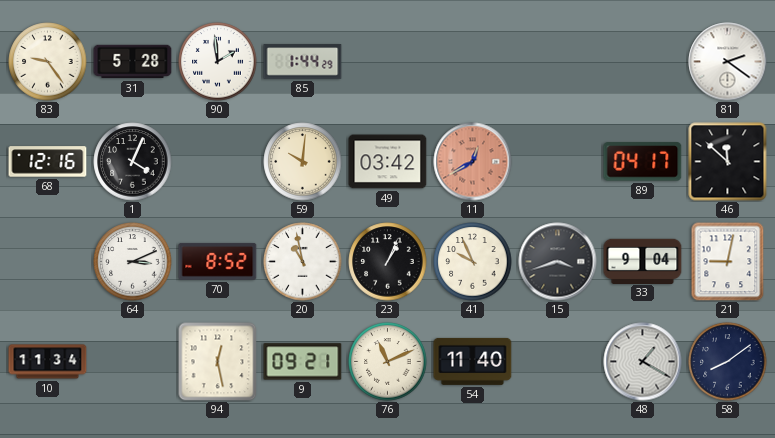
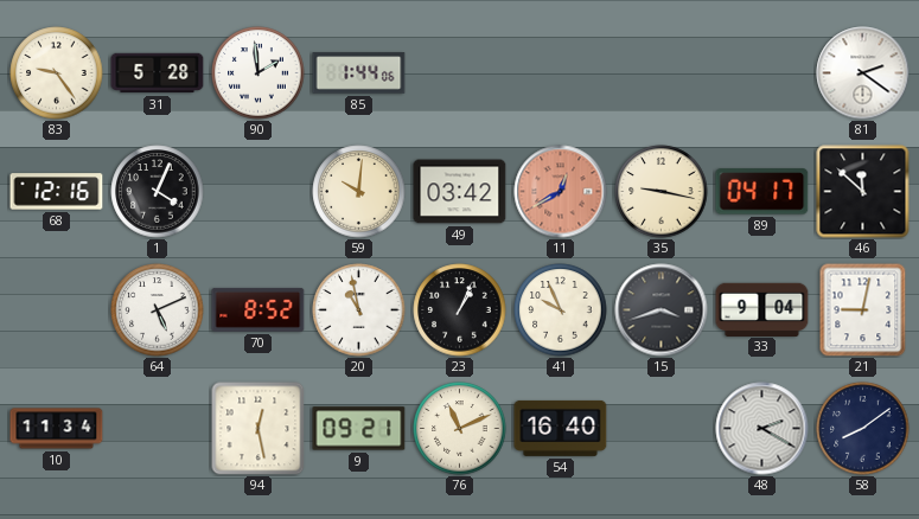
85: 1:44:29 -> 1:44:06
35: none -> 9:17
64: 3:11 -> 5:11
54: 11:40 -> 16:40
48: 1:20 -> 2:20
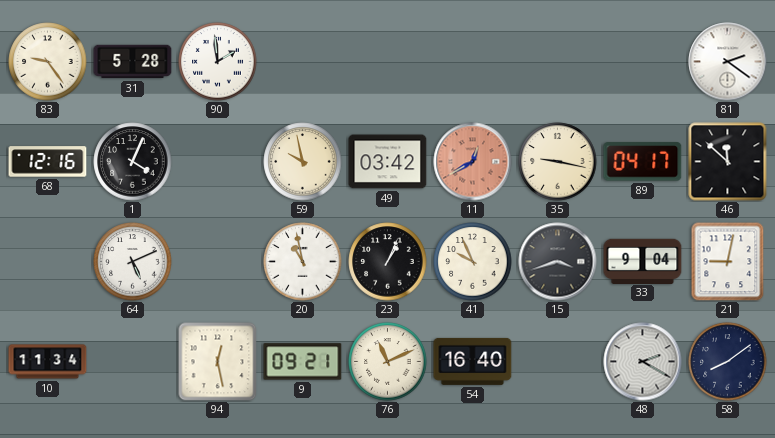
85: 1:44 -> none
59: 10:01 -> 9:58
70: 8:52 -> none
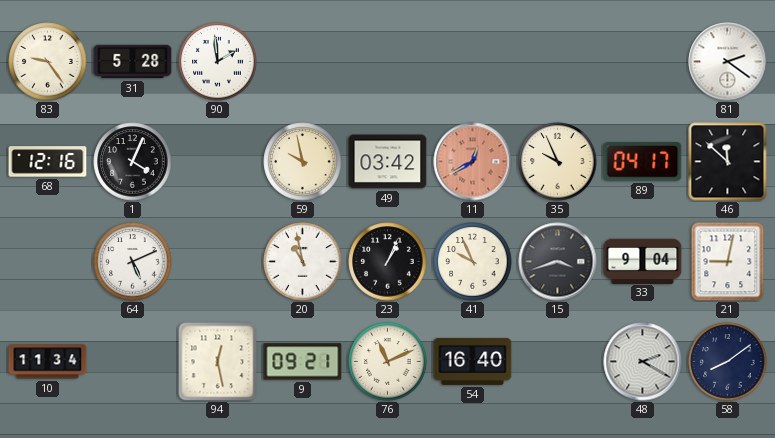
35: 9:17 -> 9:56
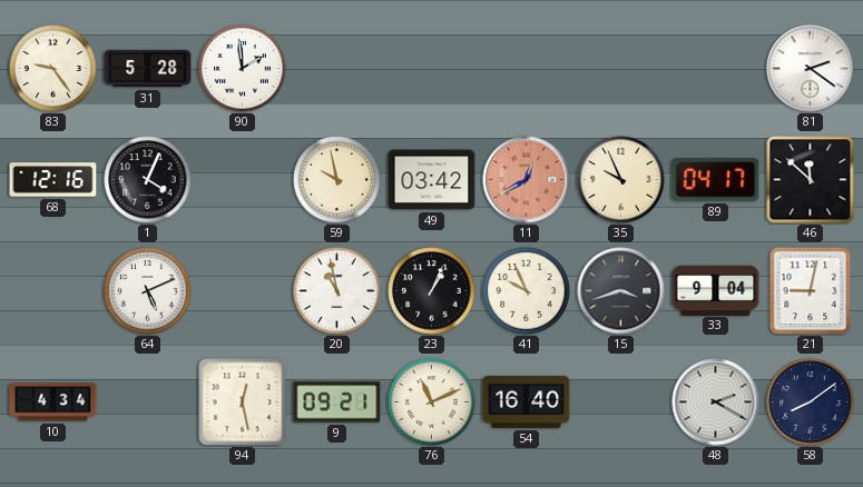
10: 11:34 -> 4:34
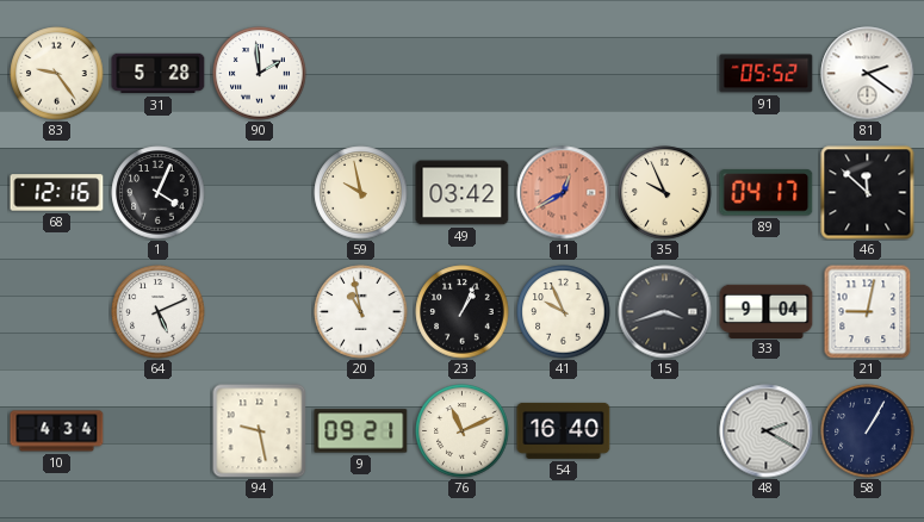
91: none -> 05:52
94: 12:28 -> 9:28
58: 8:09 -> 1:05
